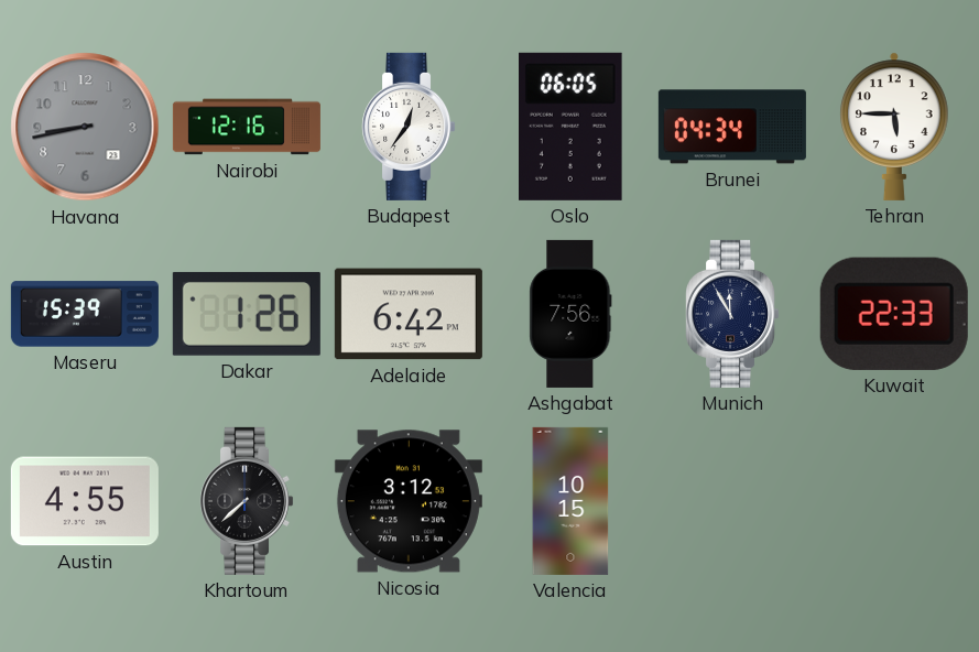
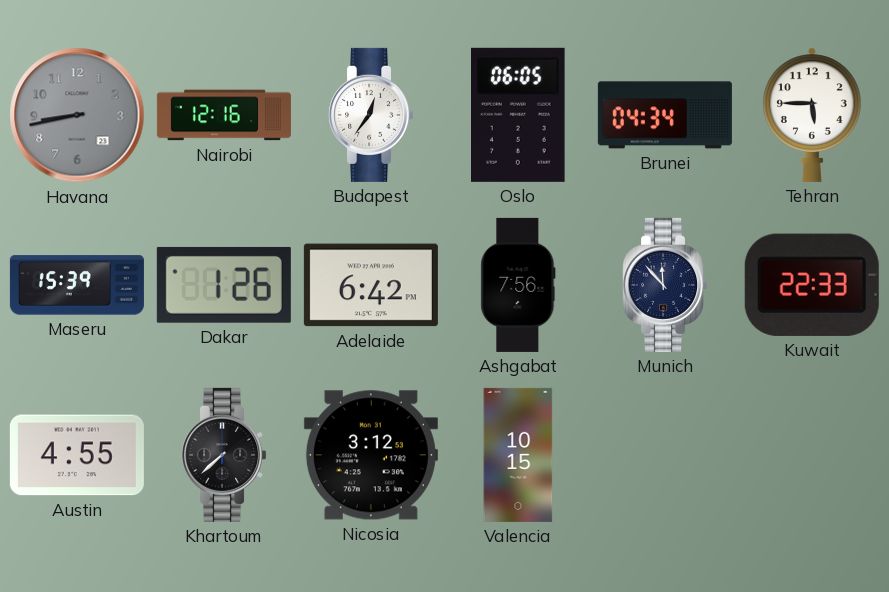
Munich: 11:55 -> 11:53
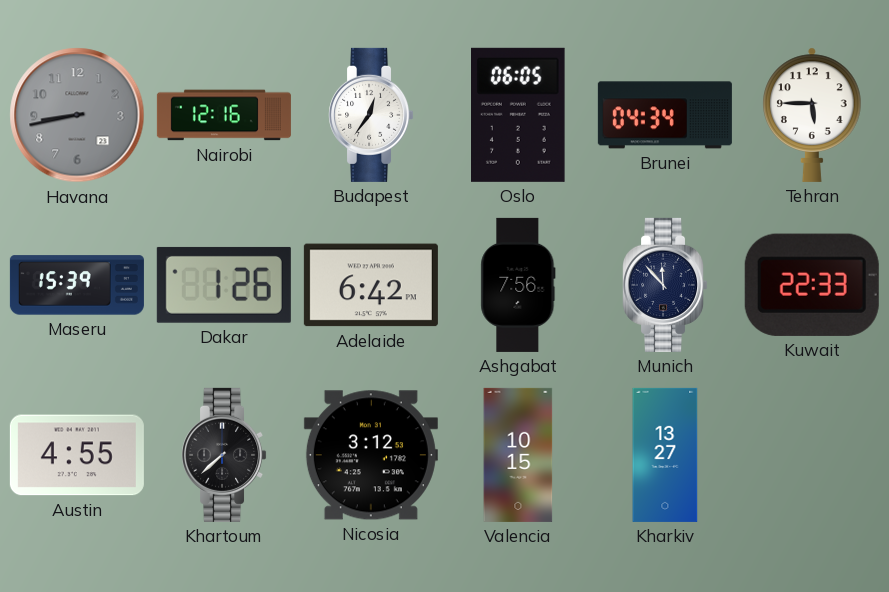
Kharkiv: none -> 13:27
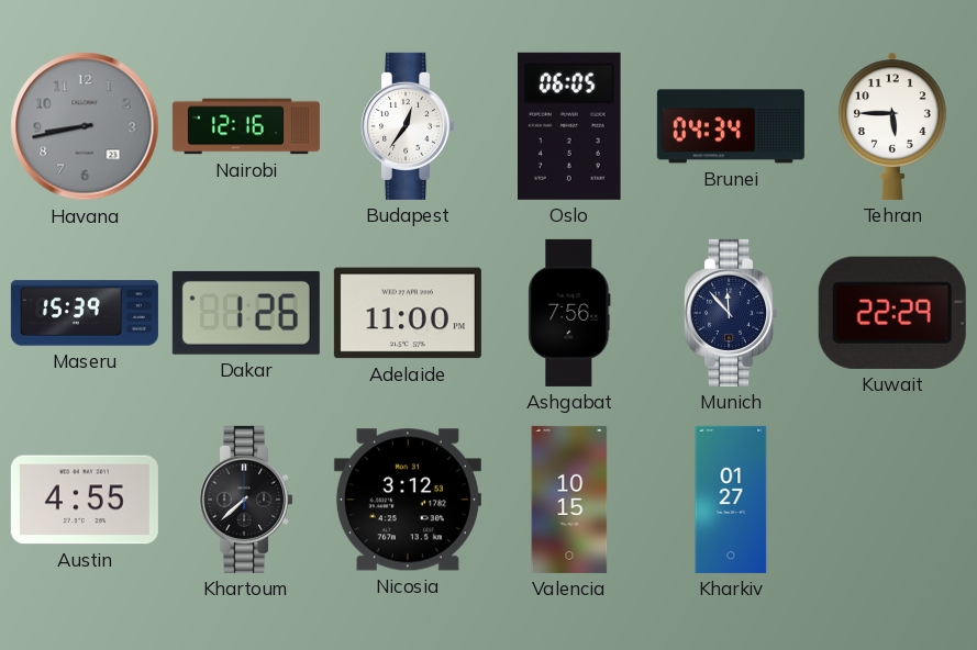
Adelaide: 6:42 -> 11:00
Kuwait: 22:33 -> 22:29
Kharkiv: 13:27 -> 01:27
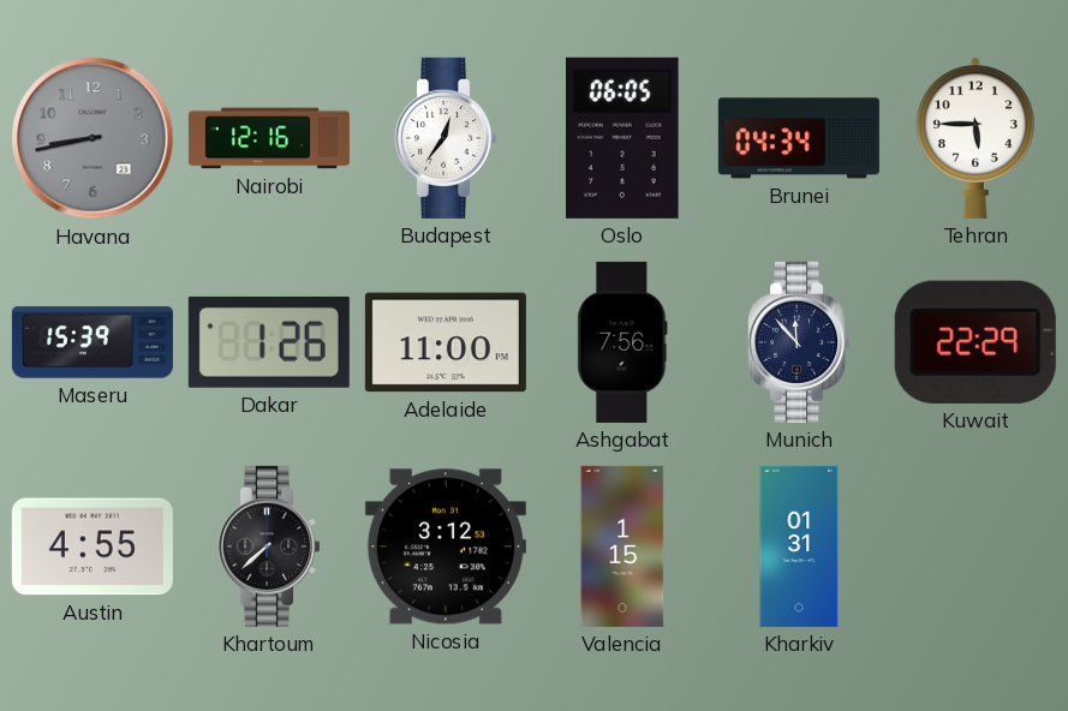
Valencia: 10:15 -> 1:15
Kharkiv: 01:27 -> 01:31
